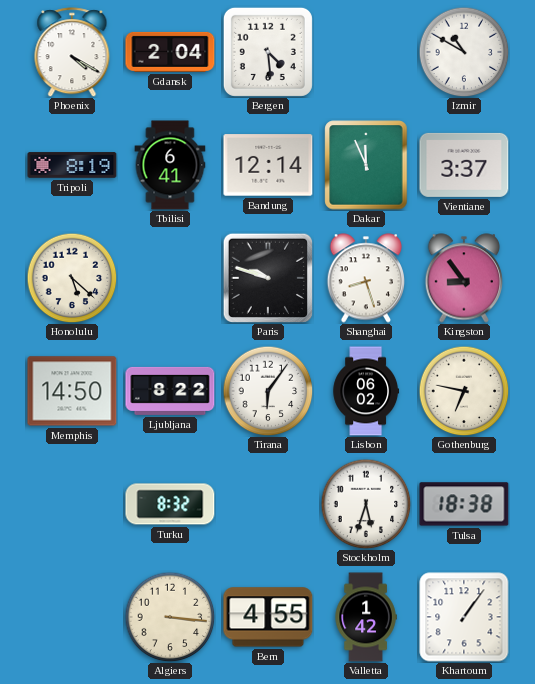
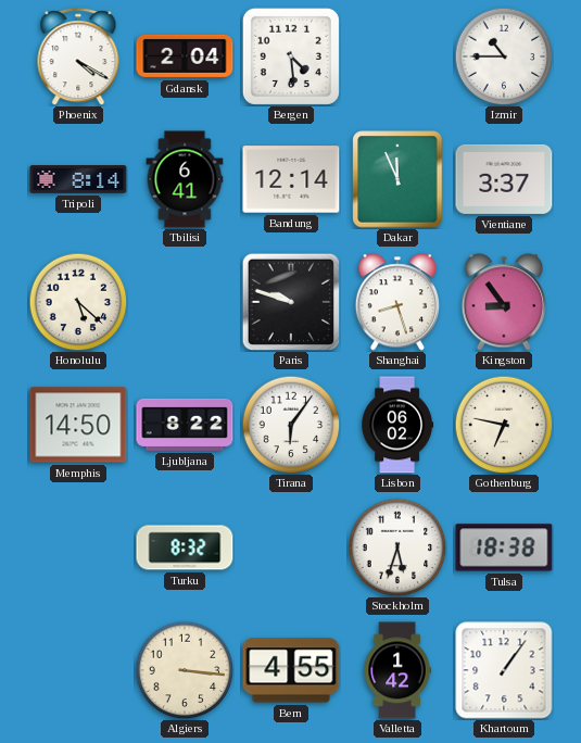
Izmir: 10:50 -> 10:45
Tripoli: 8:19 -> 8:14
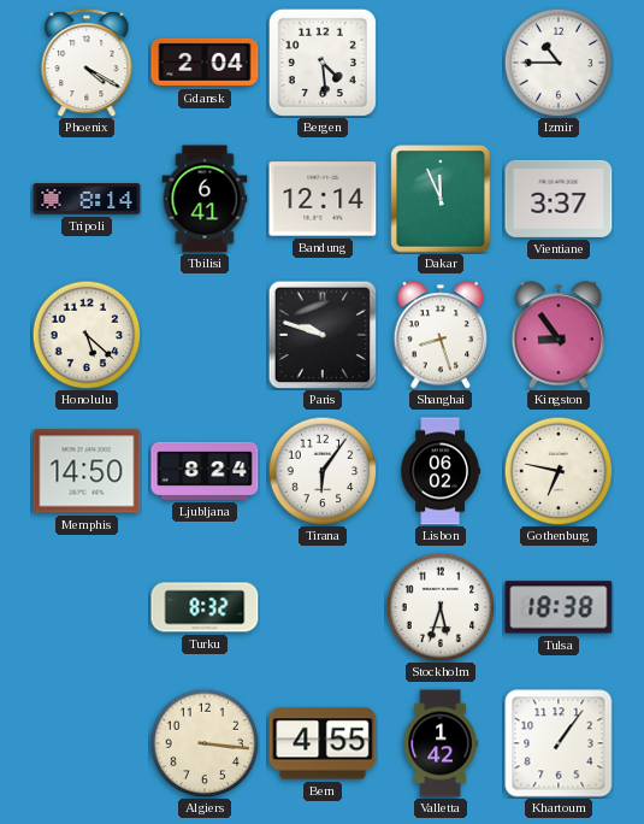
Ljubljana: 8:22 -> 8:24
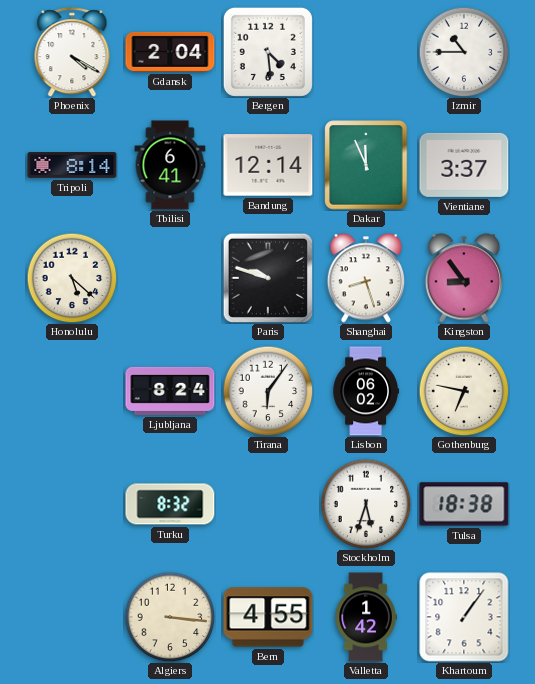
Memphis: 14:50 -> none
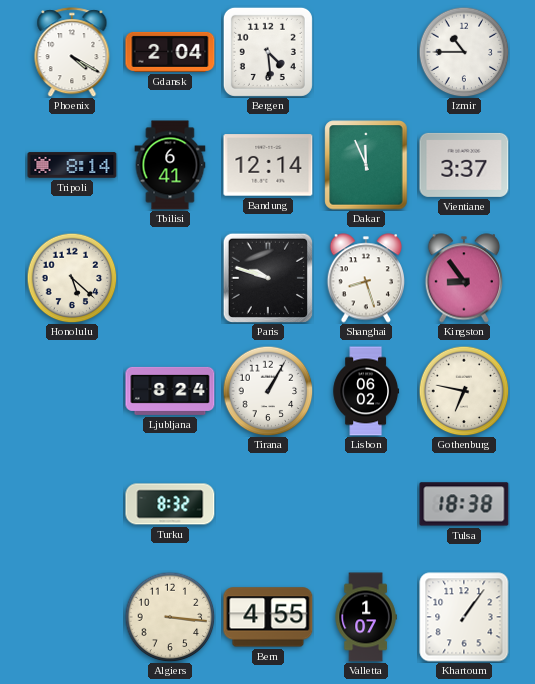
Tirana: 6:06 -> 1:05
Stockholm: 5:33 -> none
Valletta: 1:42 -> 1:07
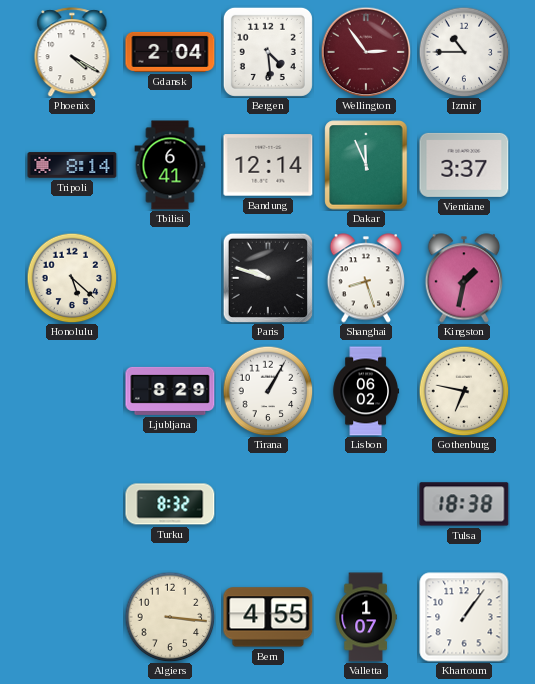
Wellington: none -> 2:54
Kingston: 8:54 -> 1:32
Ljubljana: 8:24 -> 8:29
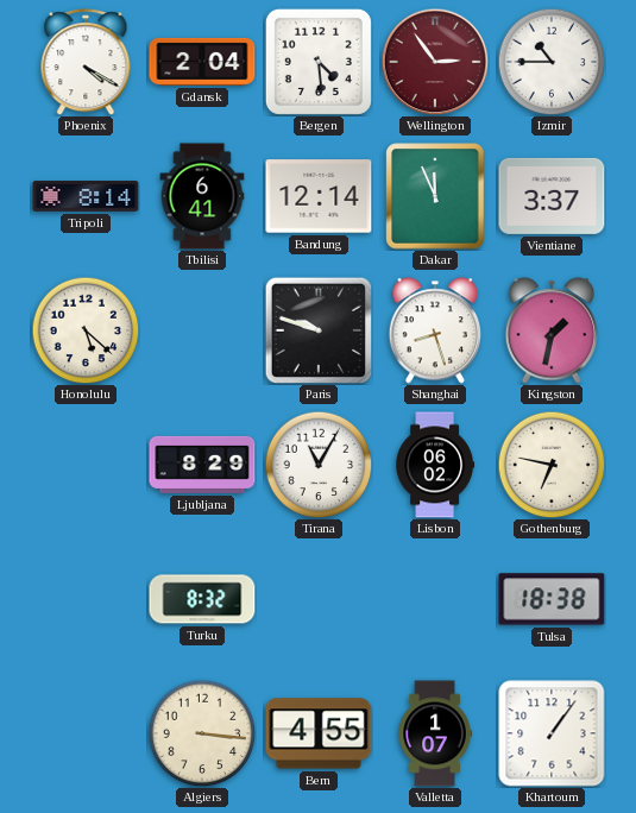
Tirana: 1:05 -> 11:05
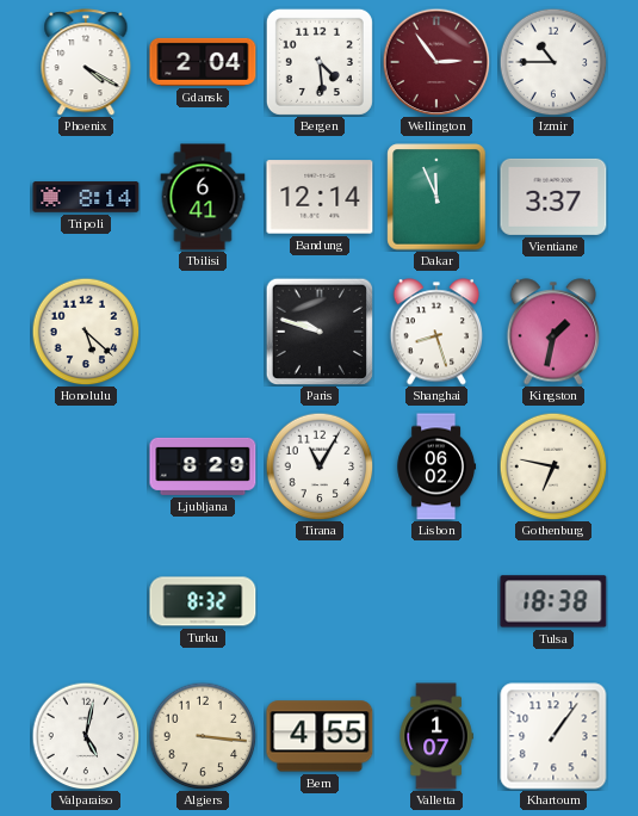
Valparaiso: none -> 5:02
